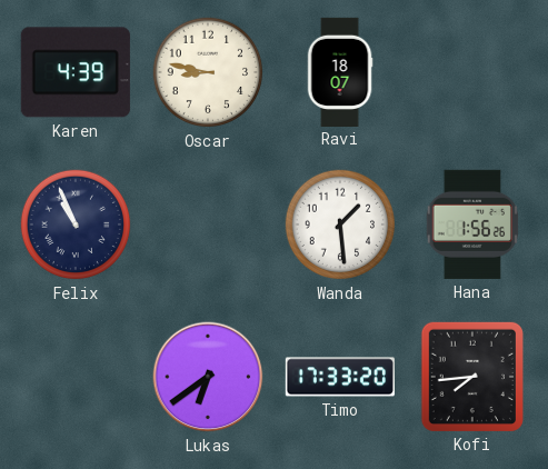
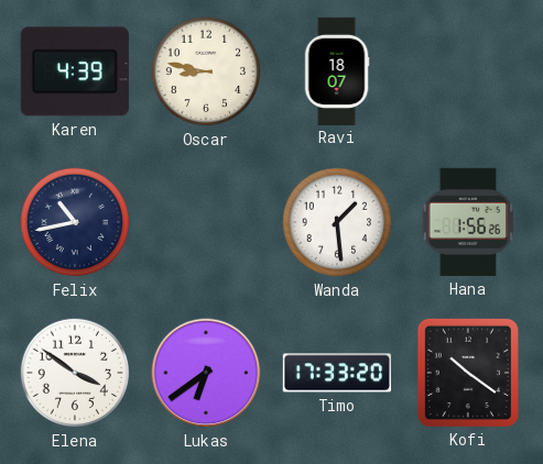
Felix: 10:56 -> 10:43
Elena: none -> 3:51
Kofi: 7:44 -> 10:21
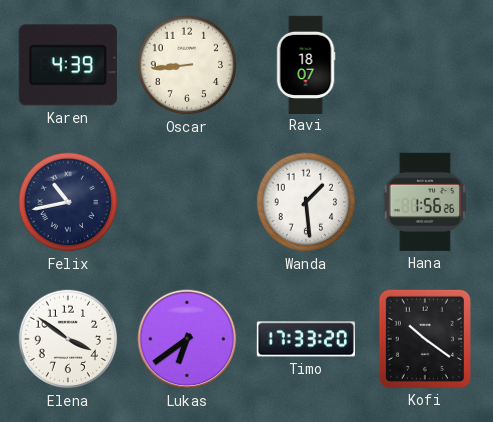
Oscar: 8:47 -> 8:44
